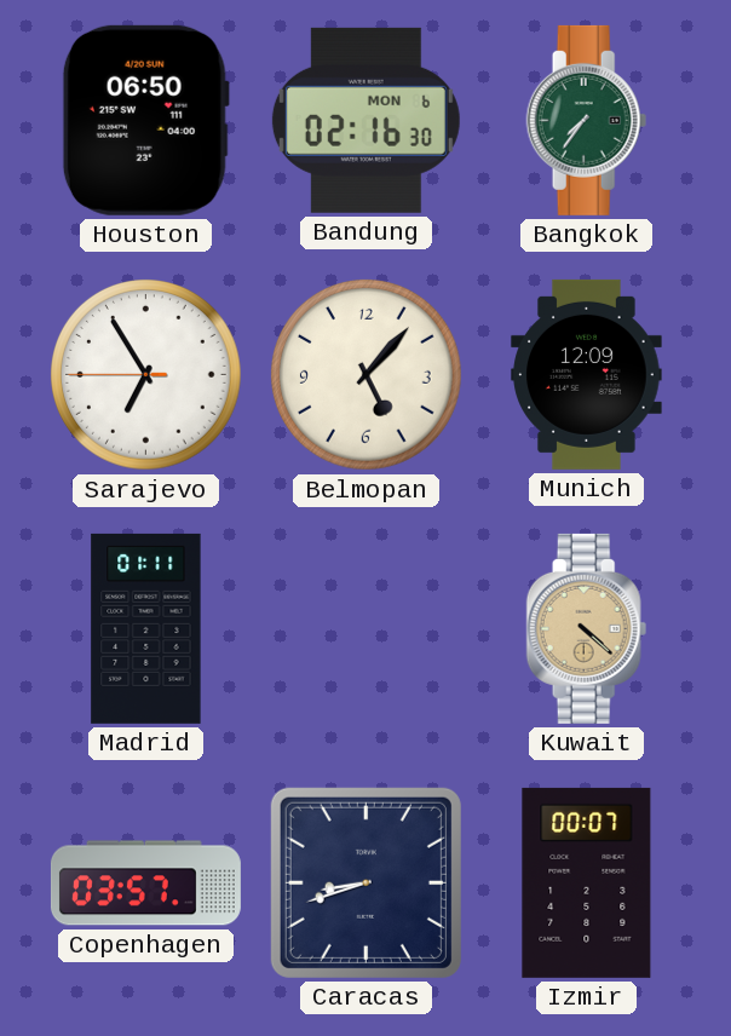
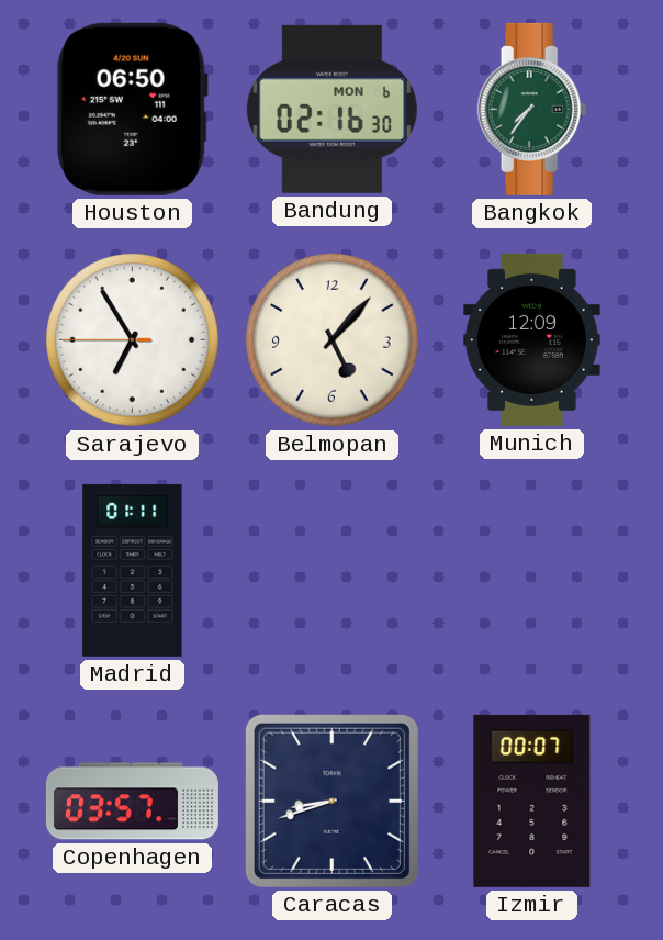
Kuwait: 4:22 -> none
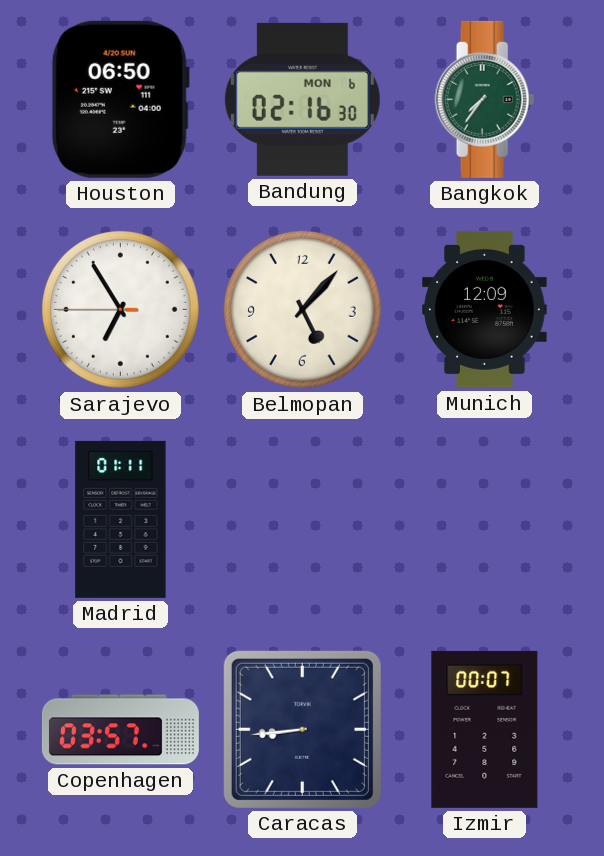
Caracas: 8:42 -> 8:44
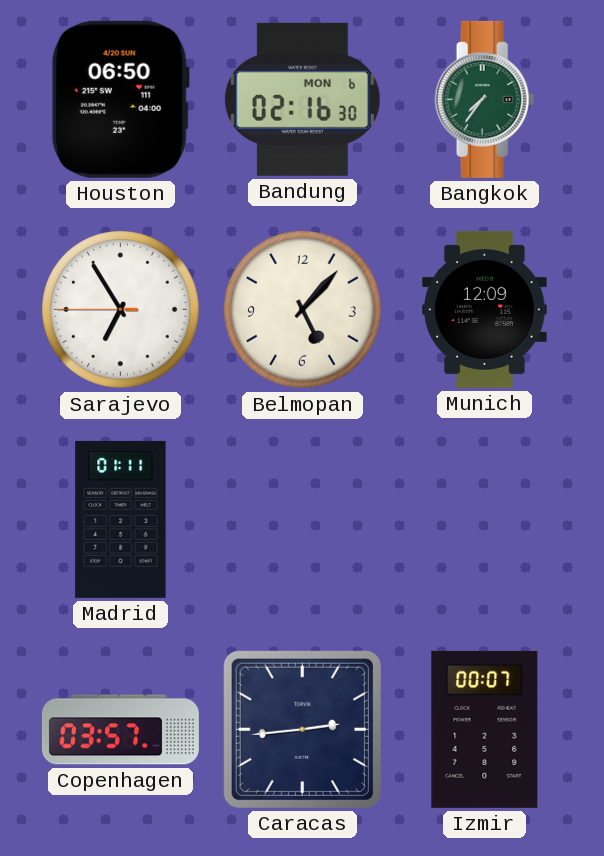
Caracas: 8:44 -> 2:44
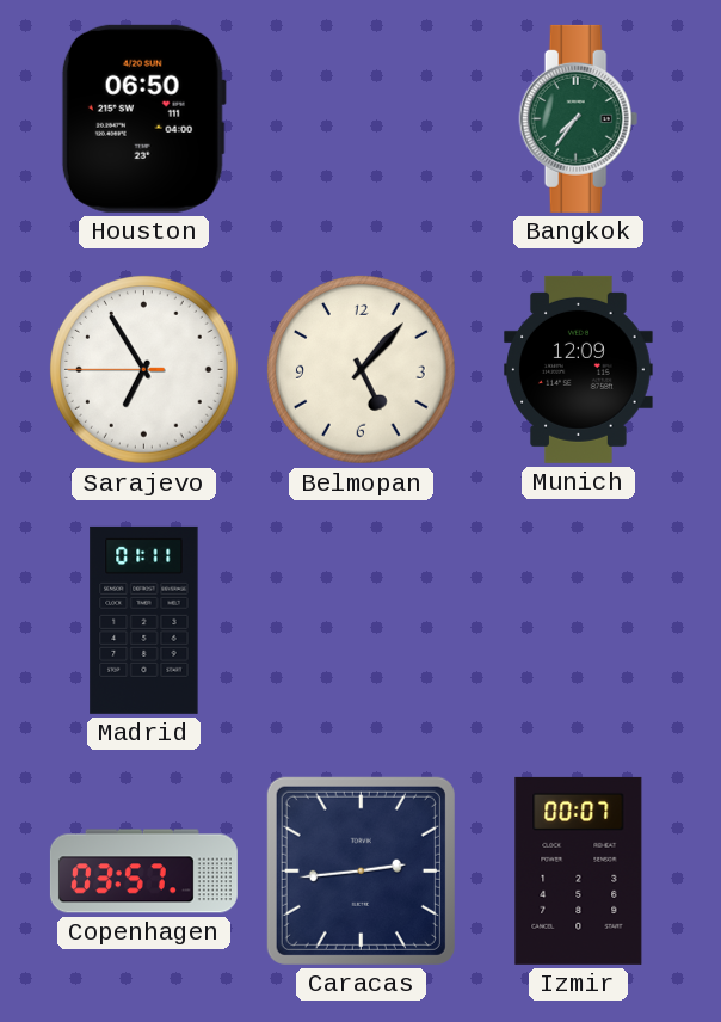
Bandung: 02:16 -> none
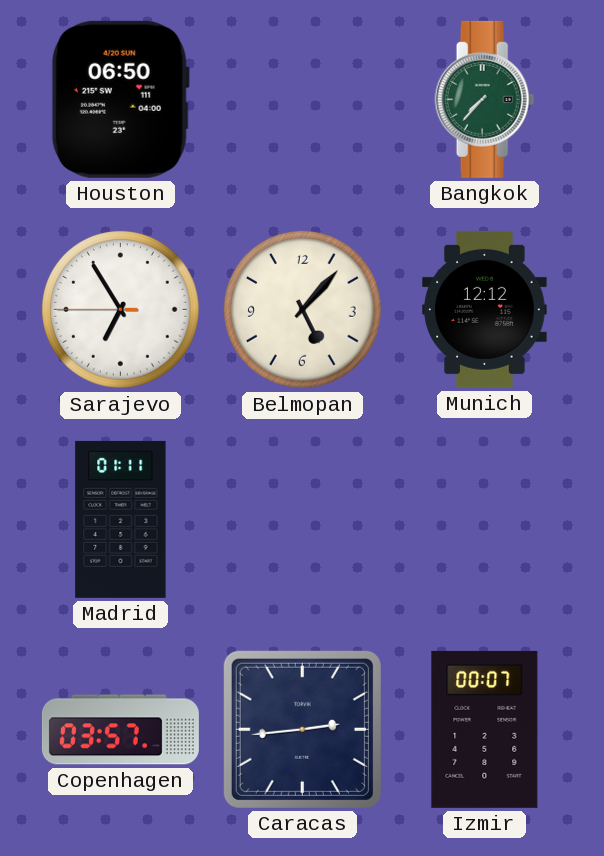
Bangkok: 7:36 -> 7:37
Munich: 12:09 -> 12:12
